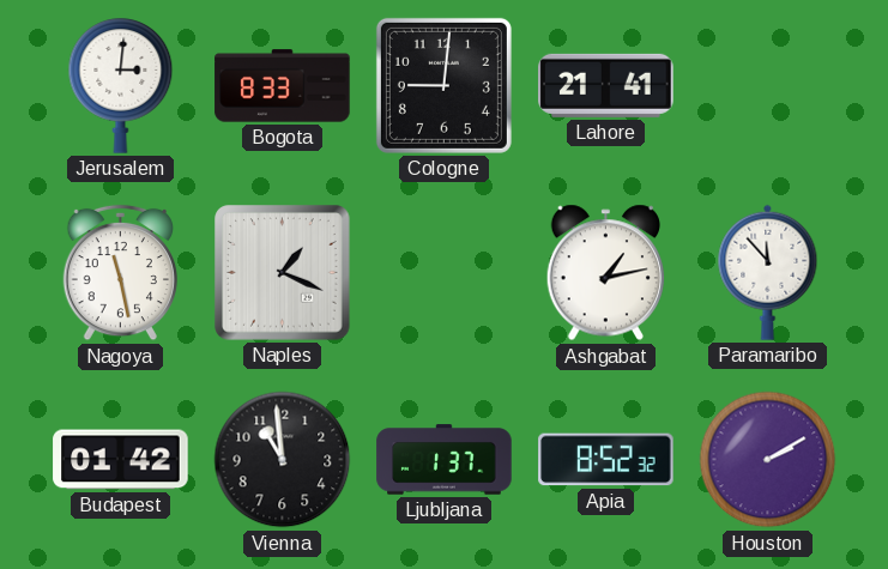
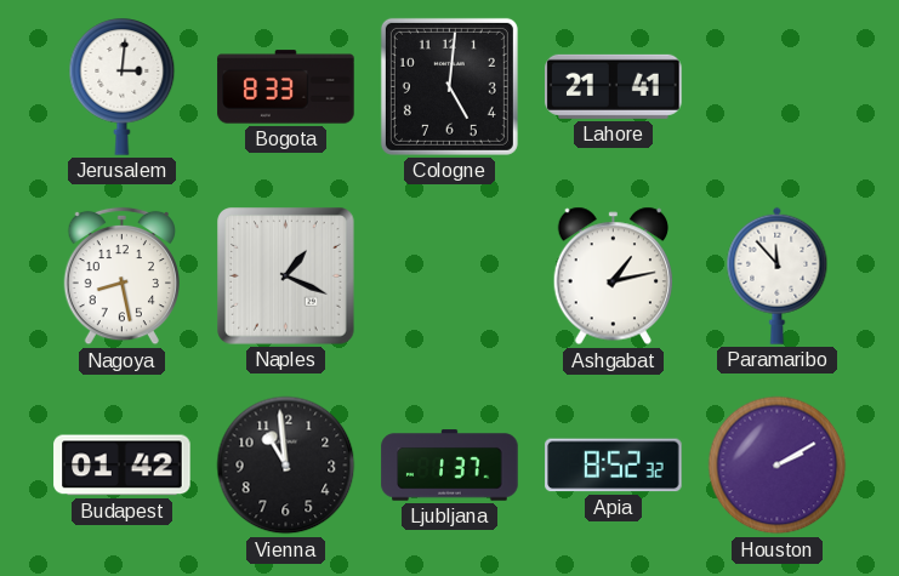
Cologne: 9:01 -> 5:01
Nagoya: 11:28 -> 8:28
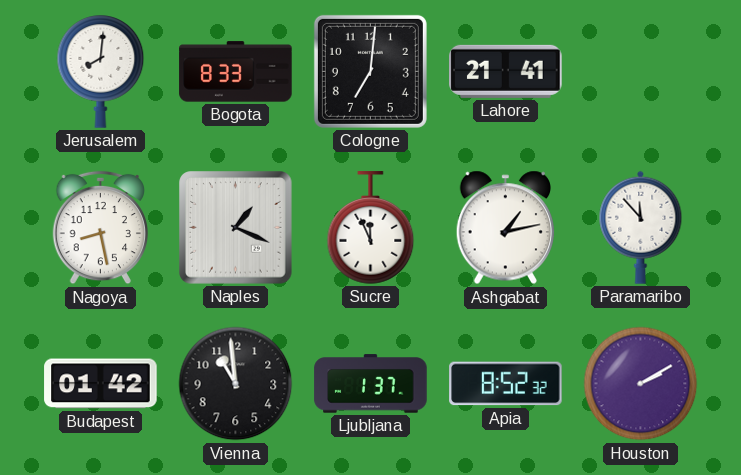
Jerusalem: 3:01 -> 8:01
Cologne: 5:01 -> 7:01
Sucre: none -> 11:56
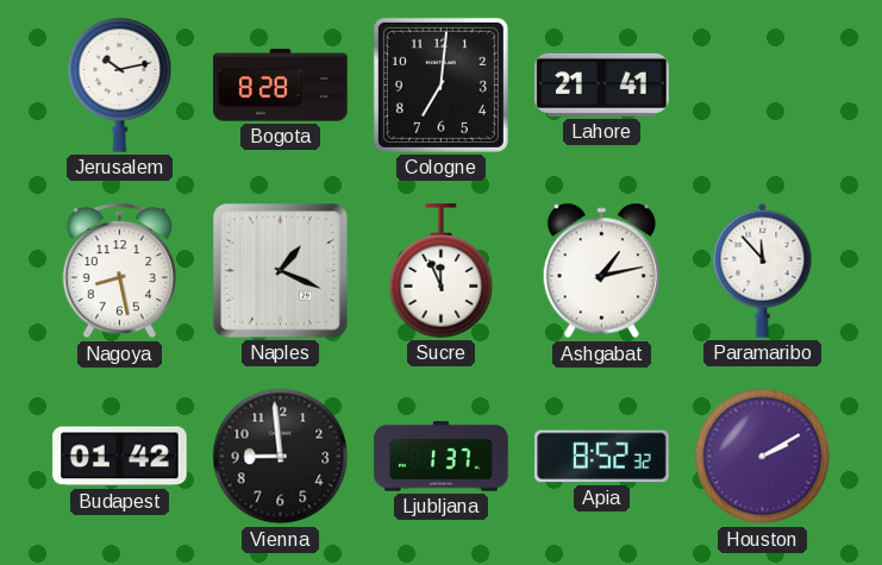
Jerusalem: 8:01 -> 10:13
Bogota: 8:33 -> 8:28
Vienna: 10:59 -> 8:59
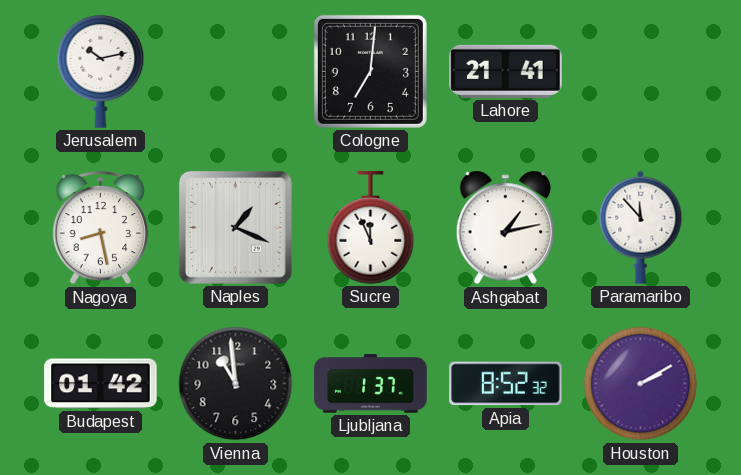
Bogota: 8:28 -> none
Vienna: 8:59 -> 10:59
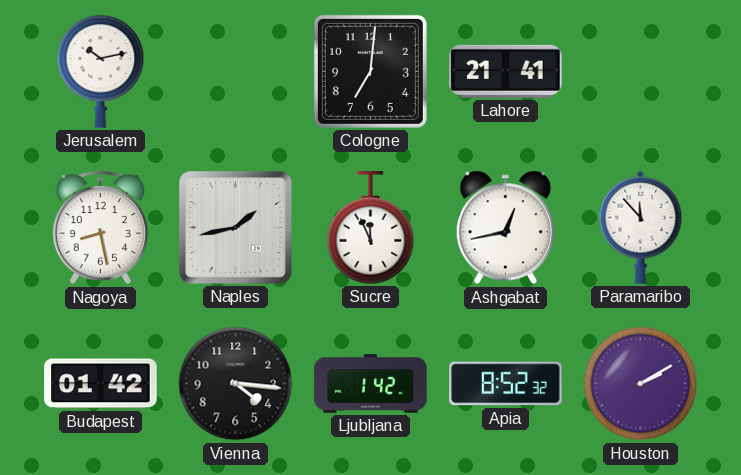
Naples: 1:19 -> 1:43
Ashgabat: 1:13 -> 12:43
Vienna: 10:59 -> 4:16
Ljubljana: 1:37 -> 1:42
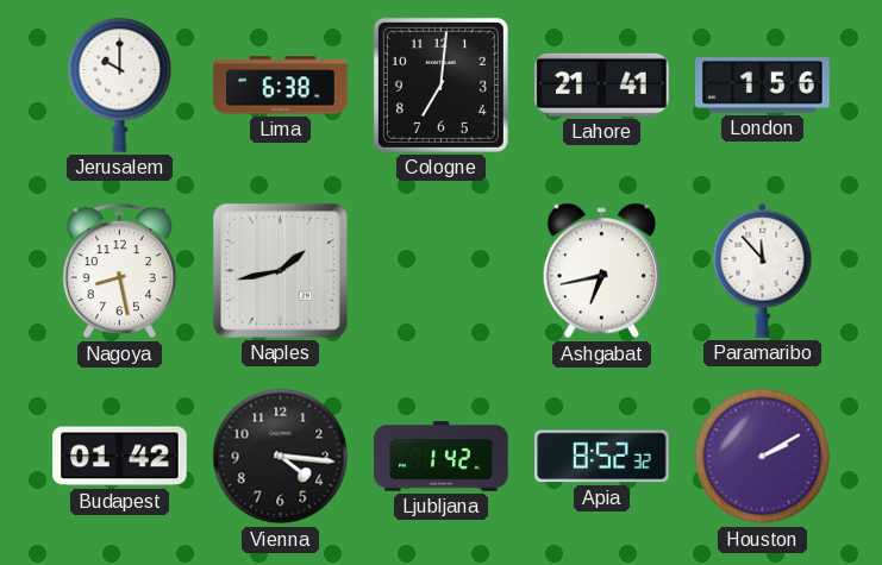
Jerusalem: 10:13 -> 10:00
Lima: none -> 6:38
London: none -> 1:56
Sucre: 11:56 -> none
Ashgabat: 12:43 -> 6:43
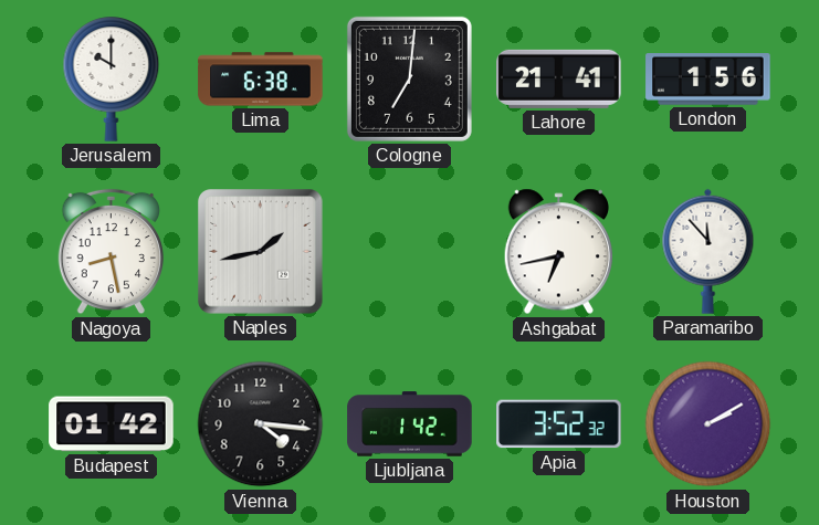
Apia: 8:52 -> 3:52
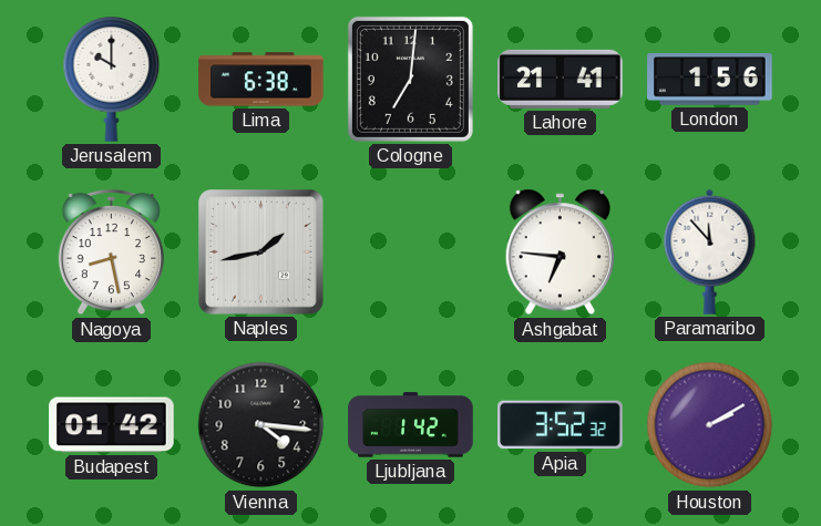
Ashgabat: 6:43 -> 6:46
